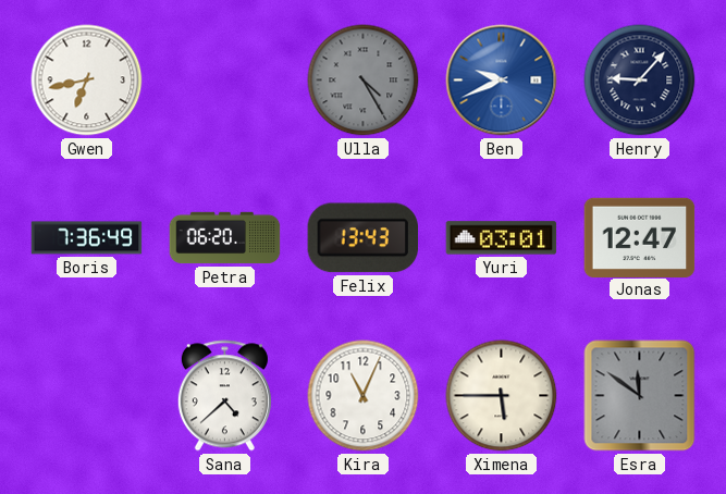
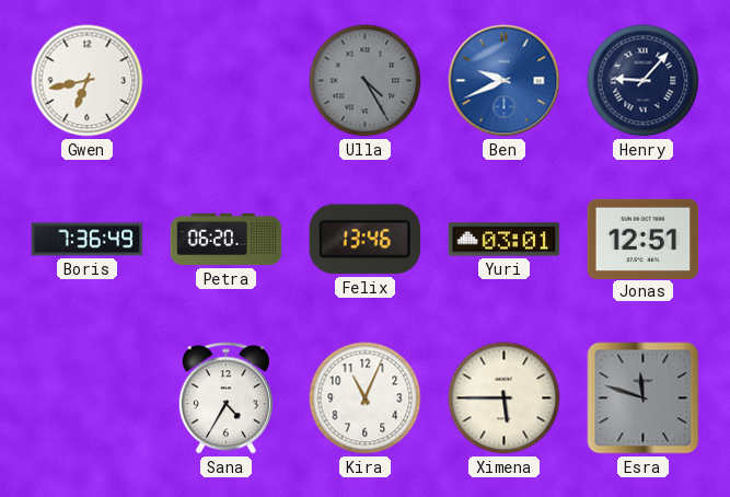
Felix: 13:43 -> 13:46
Jonas: 12:47 -> 12:51
Sana: 4:38 -> 4:35
Esra: 11:51 -> 11:48
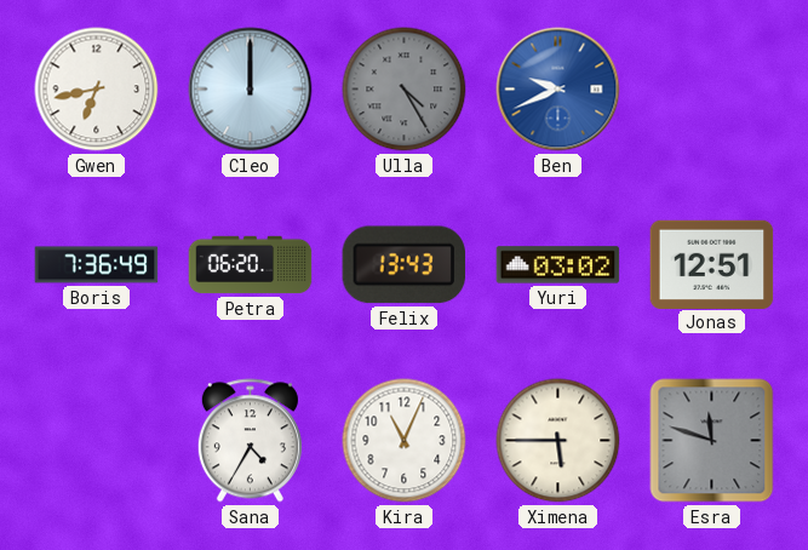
Cleo: none -> 12:00
Henry: 9:07 -> none
Felix: 13:46 -> 13:43
Yuri: 03:01 -> 03:02
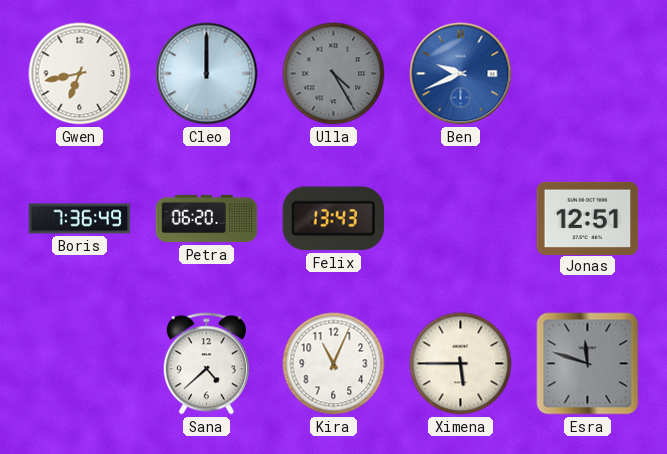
Yuri: 03:02 -> none
Sana: 4:35 -> 4:38
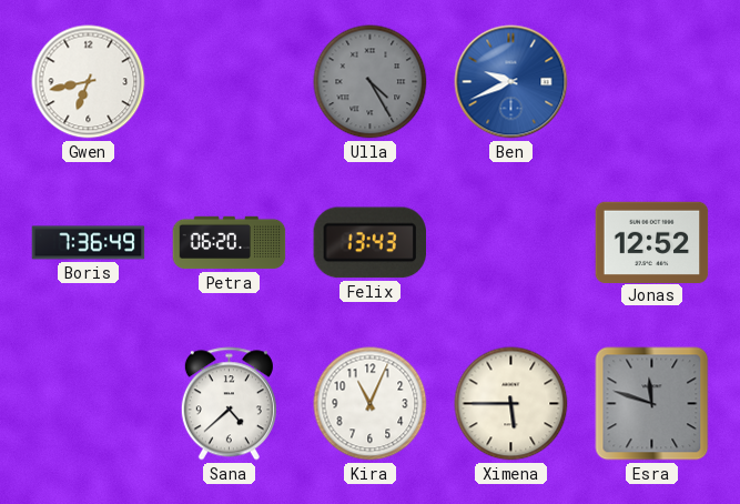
Cleo: 12:00 -> none
Jonas: 12:51 -> 12:52
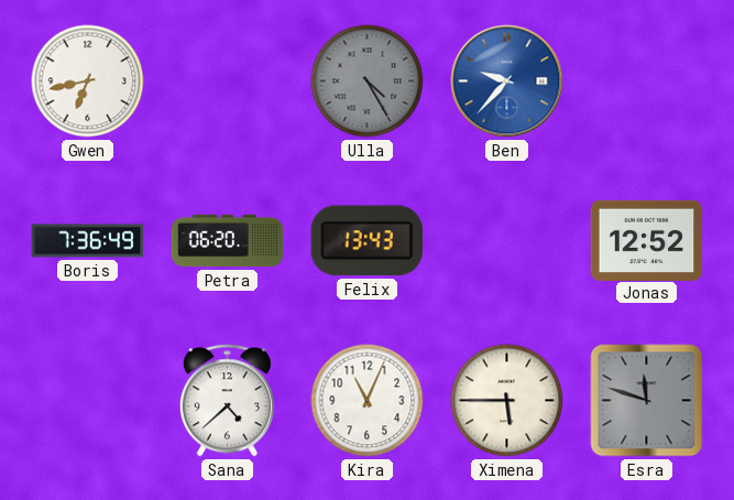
Ben: 9:41 -> 9:37
